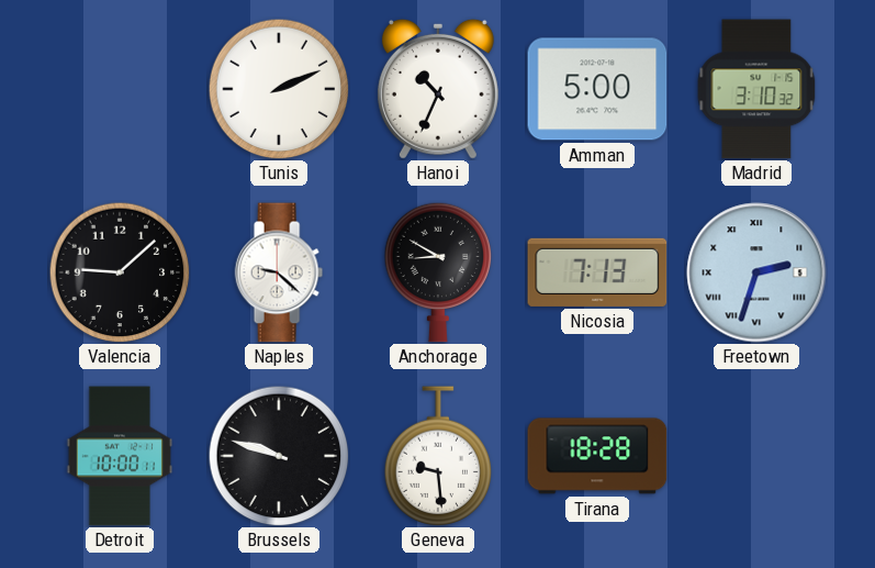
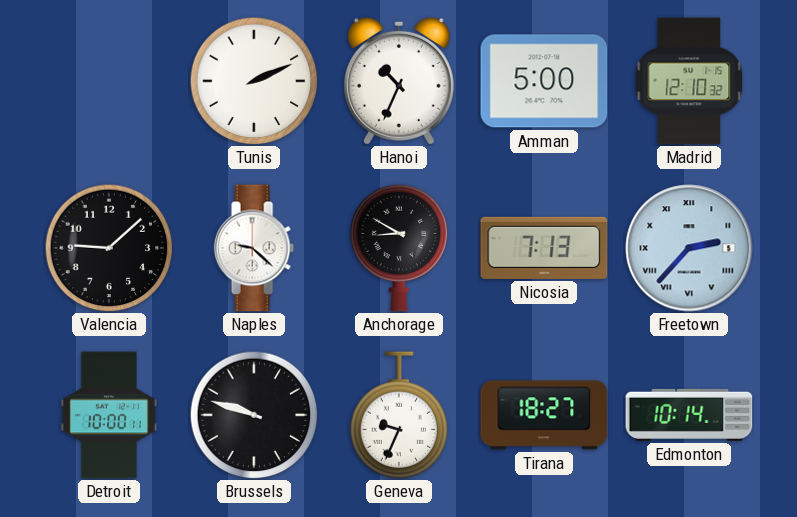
Madrid: 3:10 -> 12:10
Freetown: 2:33 -> 2:37
Geneva: 9:29 -> 9:34
Tirana: 18:28 -> 18:27
Edmonton: none -> 10:14
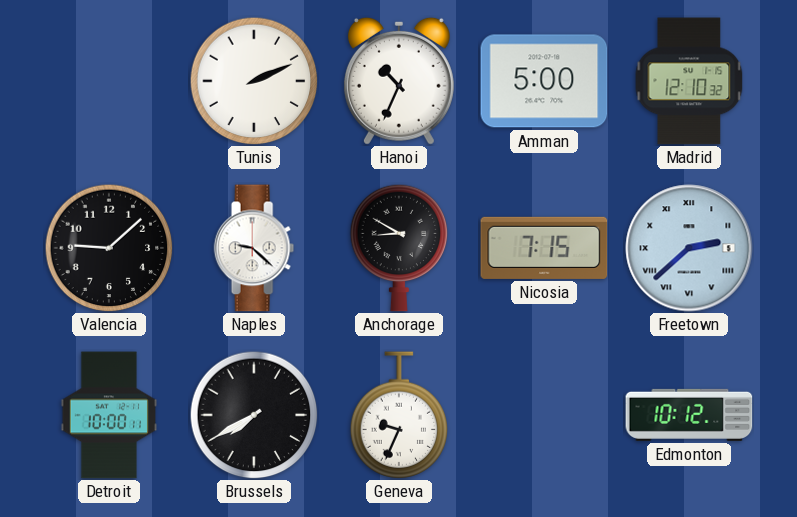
Nicosia: 7:13 -> 7:15
Freetown: 2:37 -> 2:38
Brussels: 9:48 -> 7:40
Tirana: 18:27 -> none
Edmonton: 10:14 -> 10:12
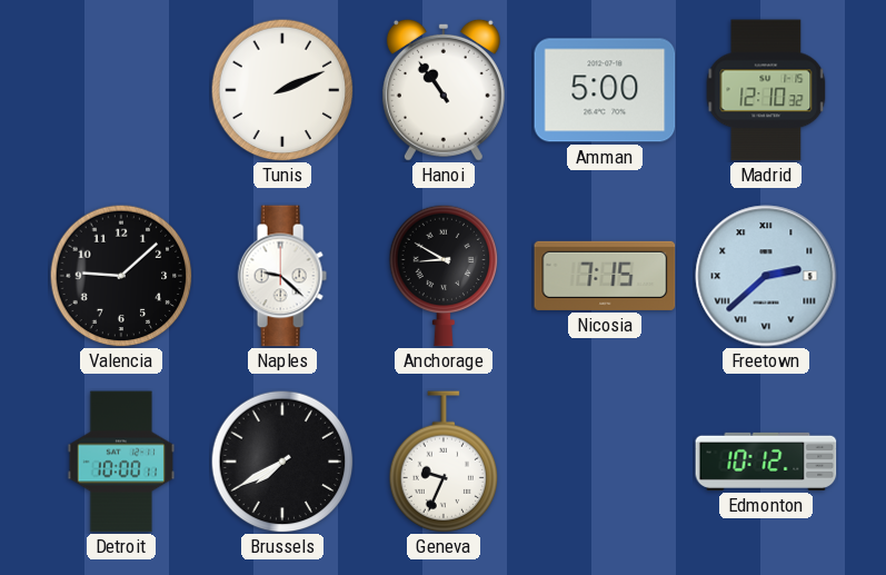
Hanoi: 10:34 -> 10:54
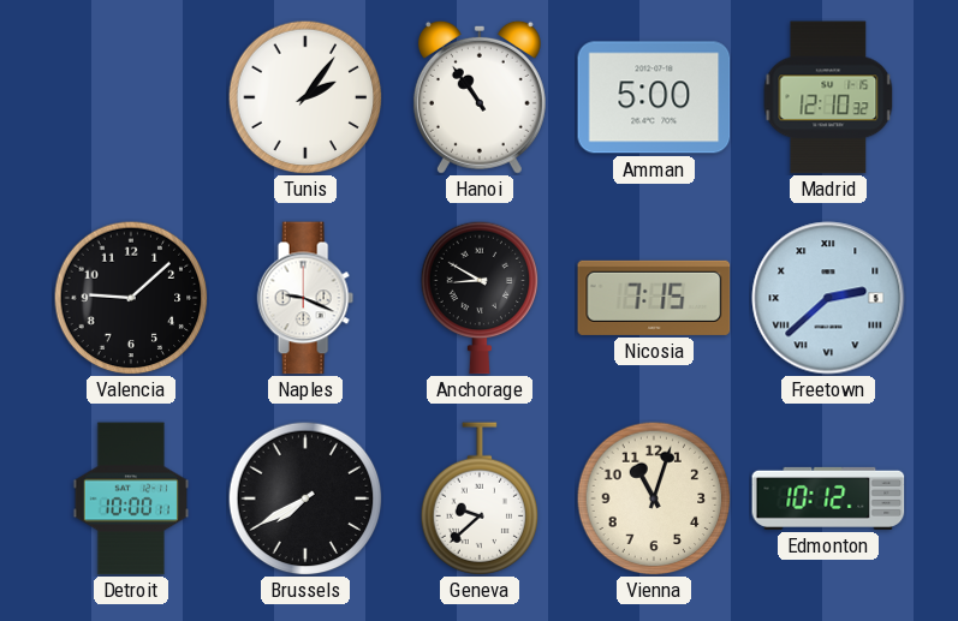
Tunis: 2:11 -> 2:06
Naples: 9:22 -> 9:19
Geneva: 9:34 -> 9:38
Vienna: none -> 11:03
